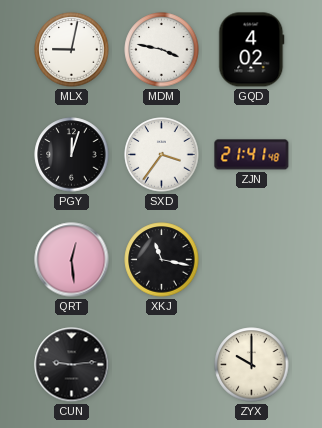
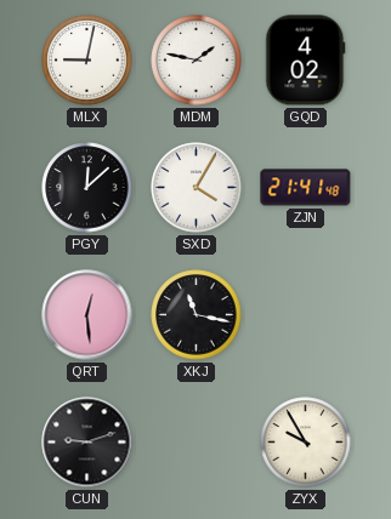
MDM: 3:47 -> 1:47
PGY: 12:03 -> 12:08
SXD: 3:36 -> 4:05
CUN: 9:14 -> 9:12
ZYX: 10:00 -> 9:55
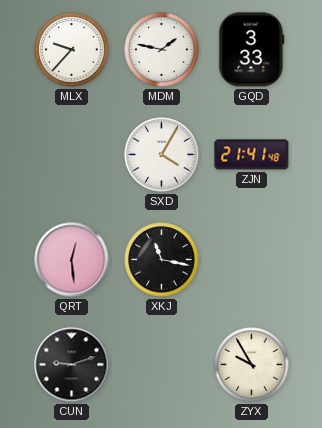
MLX: 9:02 -> 9:37
GQD: 4:02 -> 3:33
PGY: 12:08 -> none
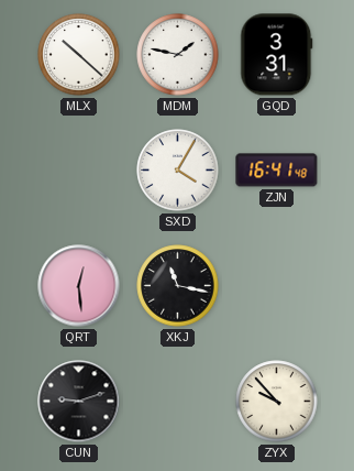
MLX: 9:37 -> 10:22
GQD: 3:33 -> 3:31
ZJN: 21:41 -> 16:41
ZYX: 9:55 -> 9:53
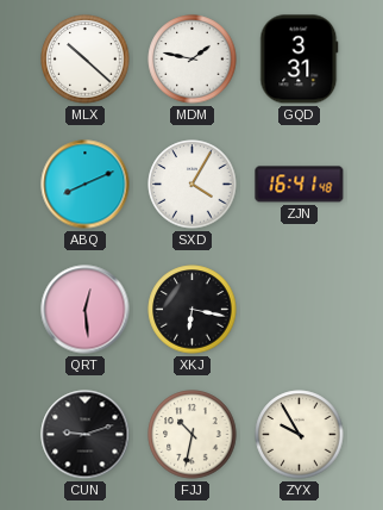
ABQ: none -> 8:11
XKJ: 11:17 -> 6:17
FJJ: none -> 10:32
ZYX: 9:53 -> 9:55
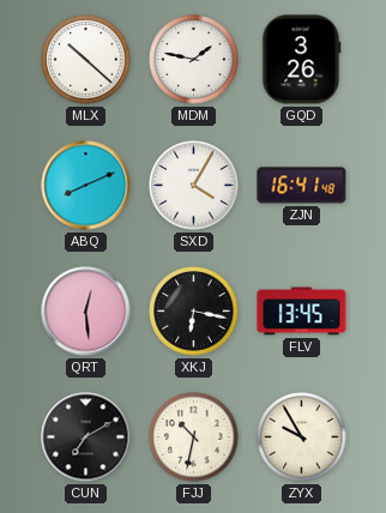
GQD: 3:31 -> 3:26
FLV: none -> 13:45
CUN: 9:12 -> 7:10
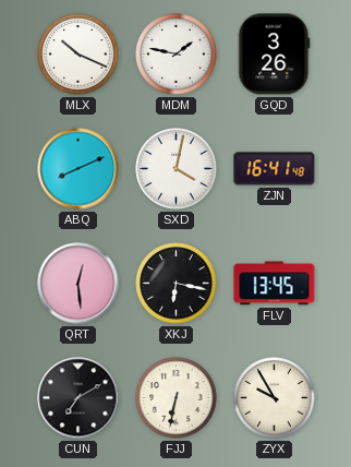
MLX: 10:22 -> 10:19
SXD: 4:05 -> 4:02
FJJ: 10:32 -> 6:32
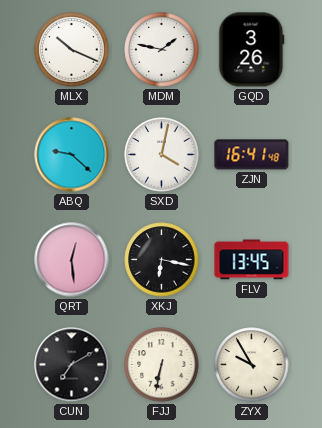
ABQ: 8:11 -> 9:22
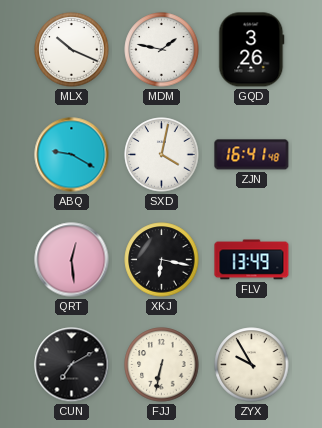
ABQ: 9:22 -> 9:20
FLV: 13:45 -> 13:49
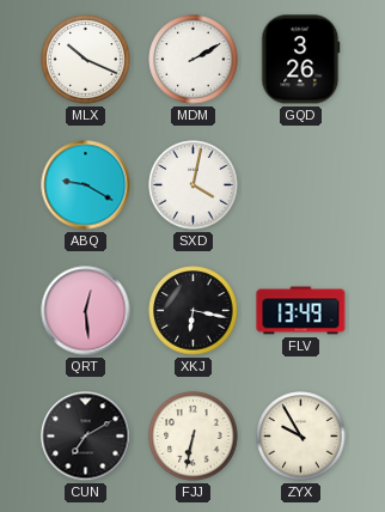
MDM: 1:47 -> 2:10
ZJN: 16:41 -> none
